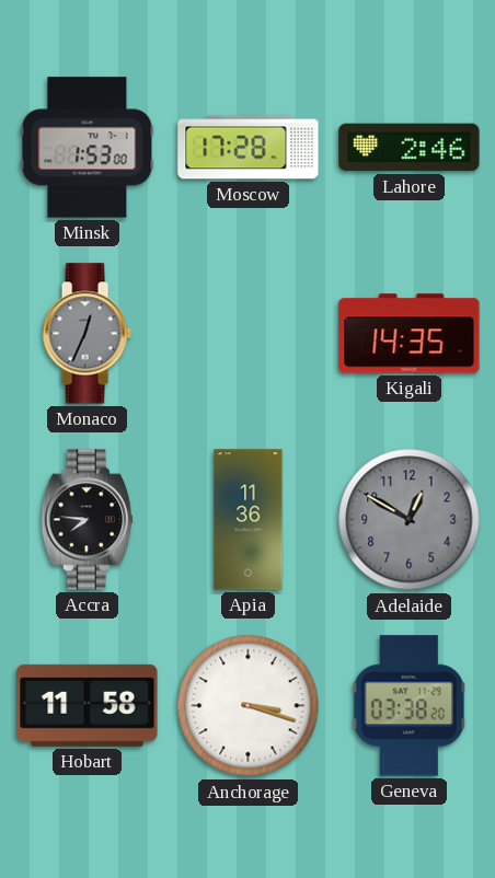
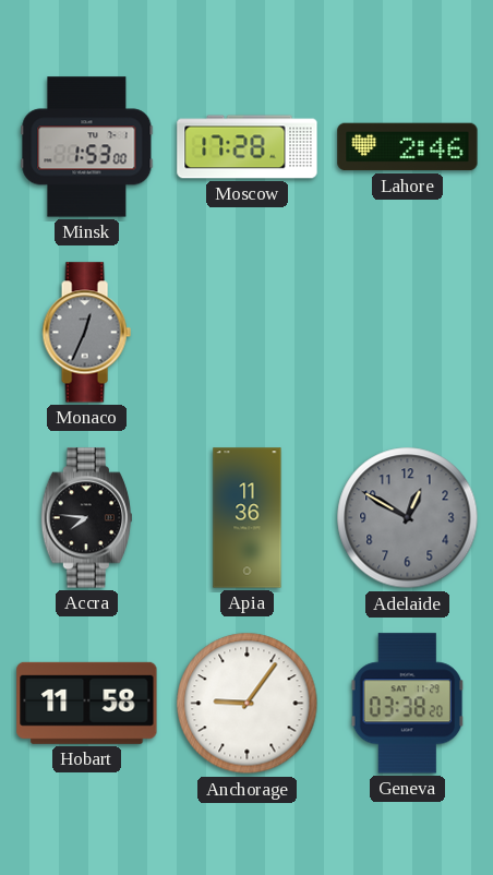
Kigali: 14:35 -> none
Anchorage: 3:18 -> 9:06
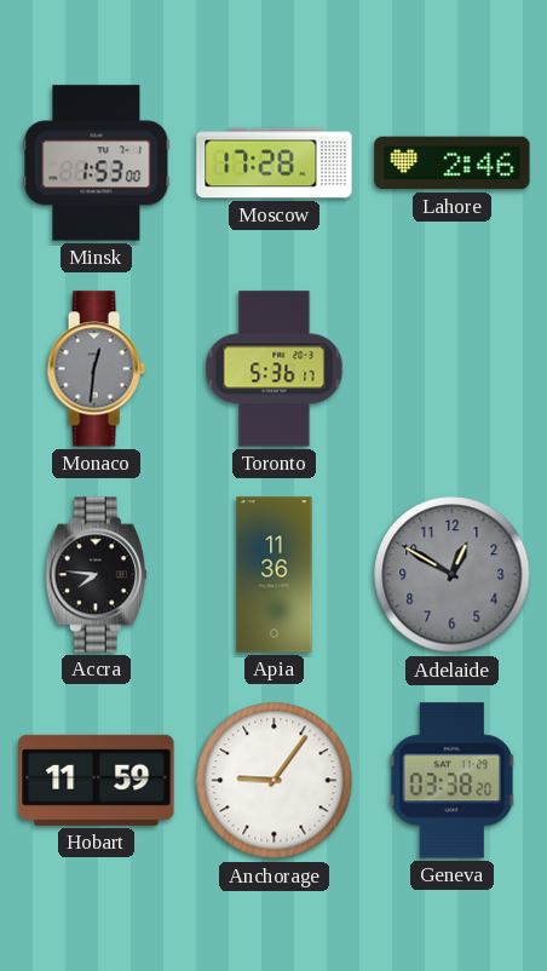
Monaco: 12:34 -> 12:31
Toronto: none -> 5:36
Hobart: 11:58 -> 11:59
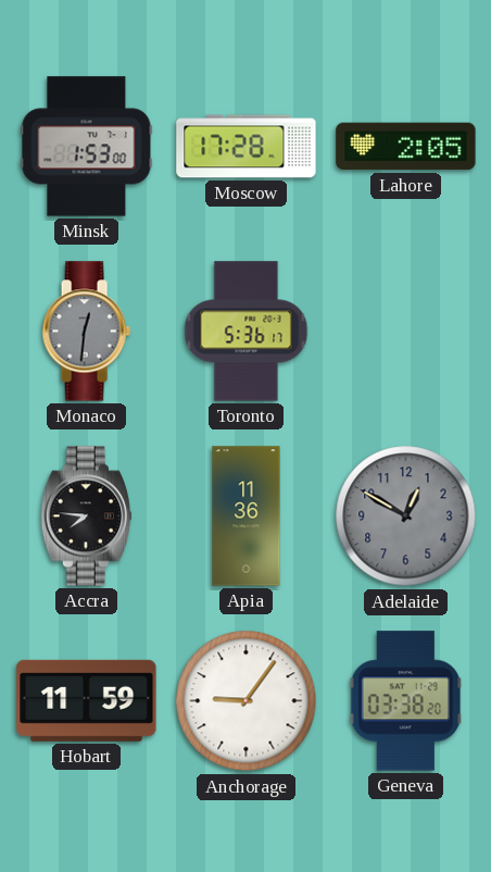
Lahore: 2:46 -> 2:05
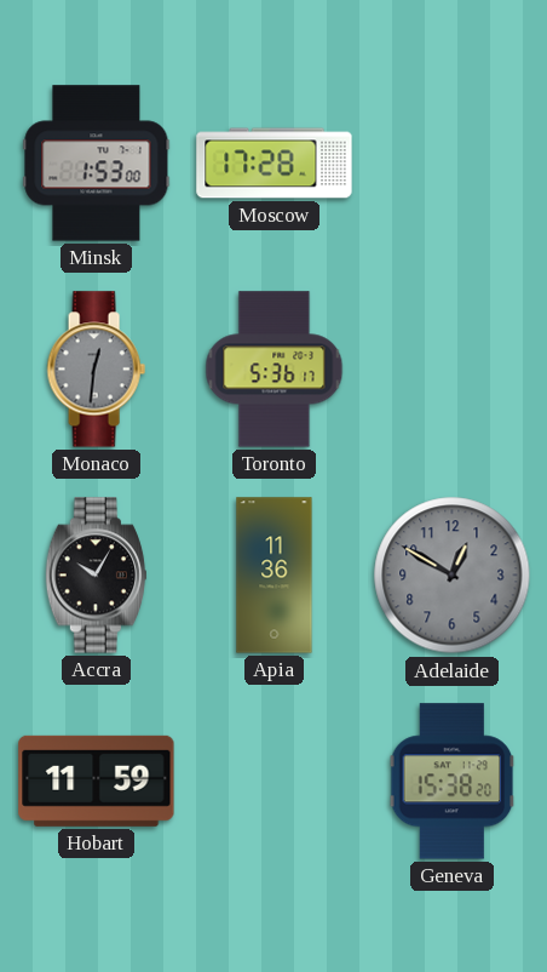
Lahore: 2:05 -> none
Accra: 7:46 -> 10:05
Anchorage: 9:06 -> none
Geneva: 03:38 -> 15:38
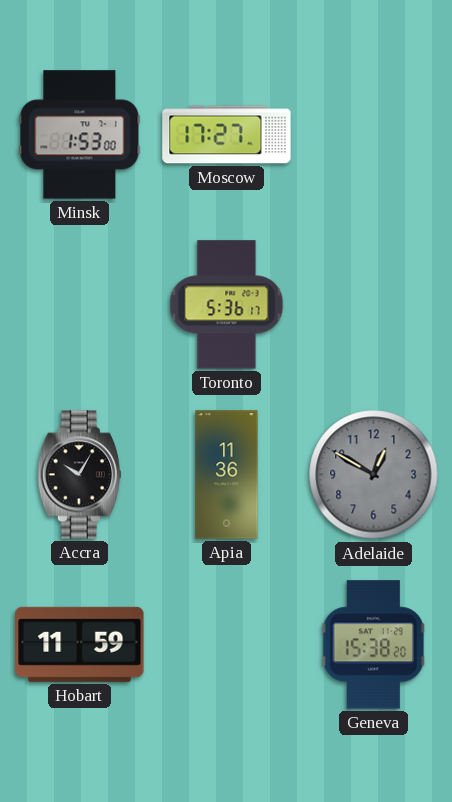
Moscow: 17:28 -> 17:27
Monaco: 12:31 -> none
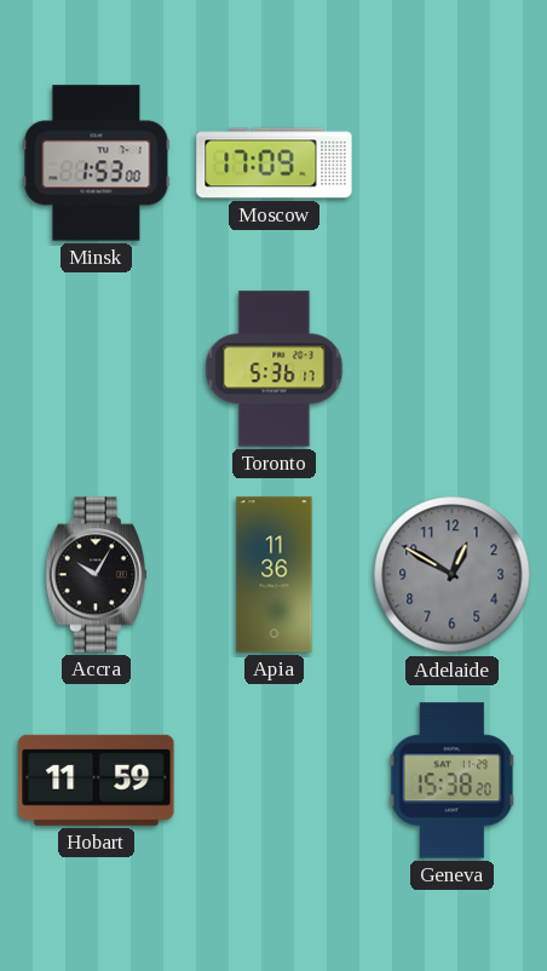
Moscow: 17:27 -> 17:09
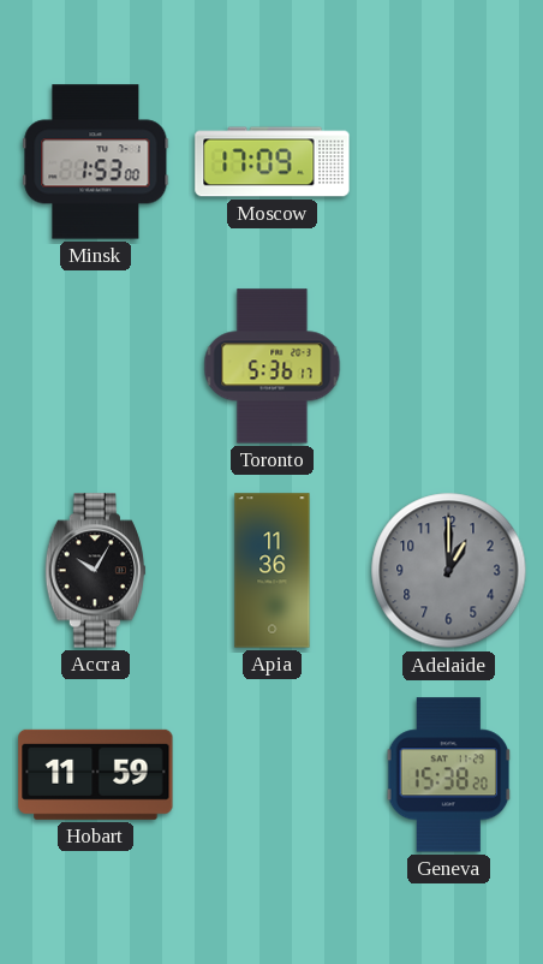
Adelaide: 12:50 -> 1:00
